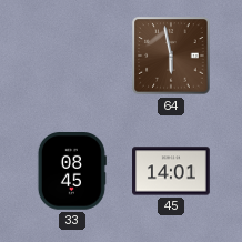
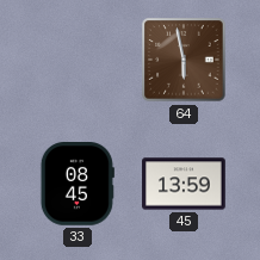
45: 14:01 -> 13:59
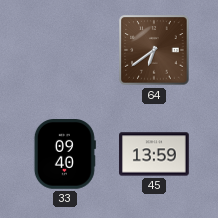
64: 5:58 -> 6:39
33: 08:45 -> 09:40
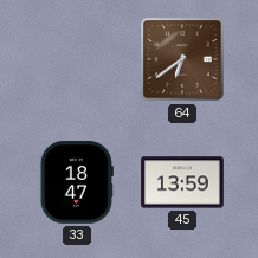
33: 09:40 -> 18:47
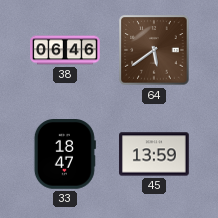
38: none -> 06:46
64: 6:39 -> 5:39
